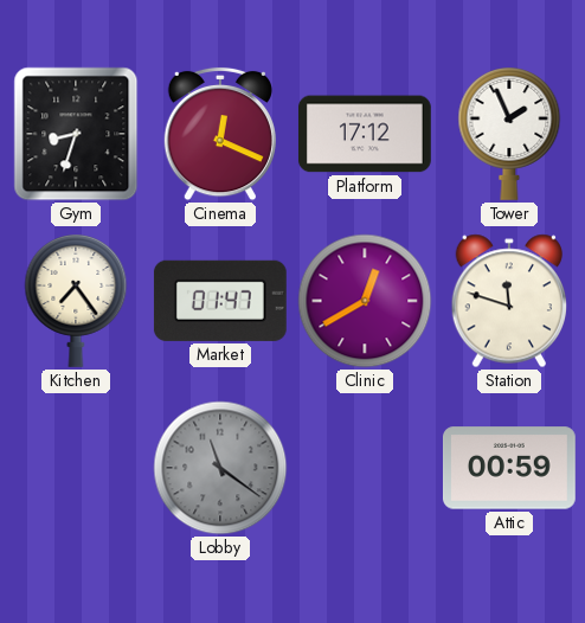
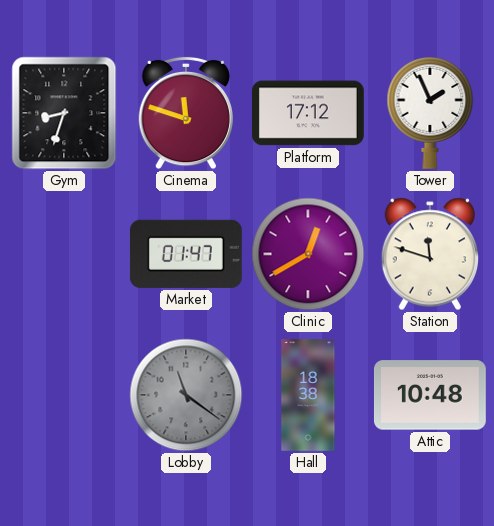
Cinema: 12:19 -> 11:48
Kitchen: 7:24 -> none
Hall: none -> 18:38
Attic: 00:59 -> 10:48
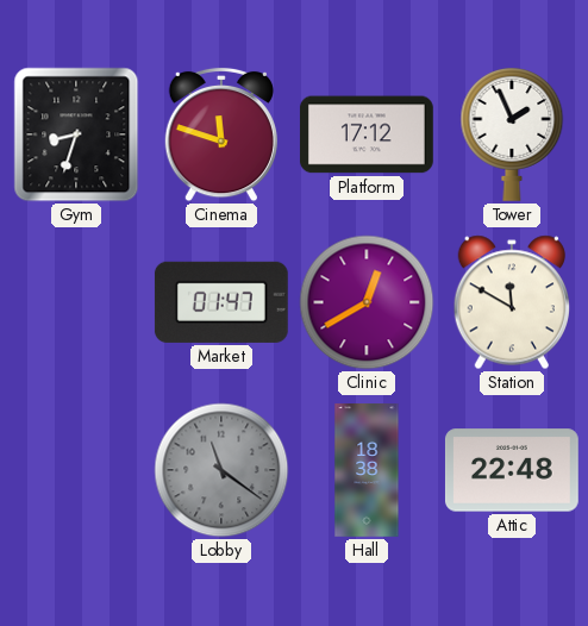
Station: 11:48 -> 11:50
Attic: 10:48 -> 22:48
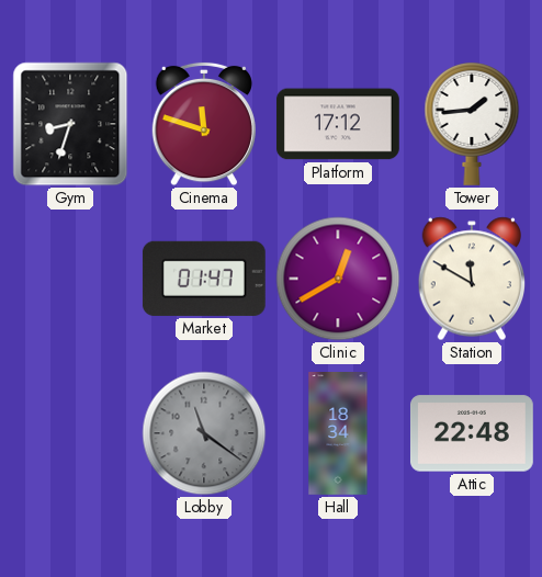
Tower: 1:56 -> 1:44
Hall: 18:38 -> 18:34
